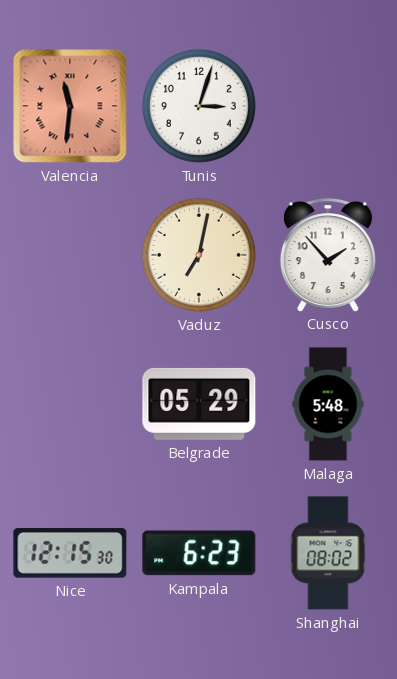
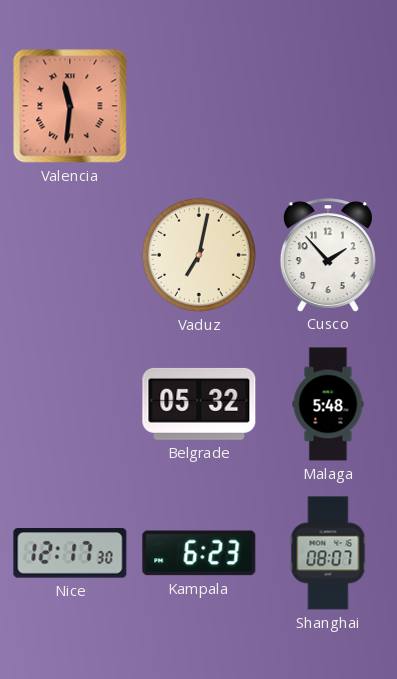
Tunis: 3:03 -> none
Belgrade: 05:29 -> 05:32
Nice: 12:15 -> 12:17
Shanghai: 08:02 -> 08:07
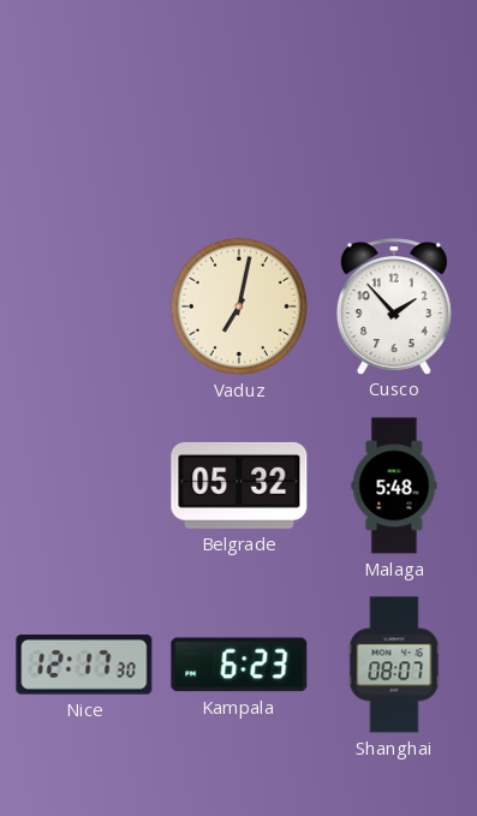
Valencia: 11:31 -> none
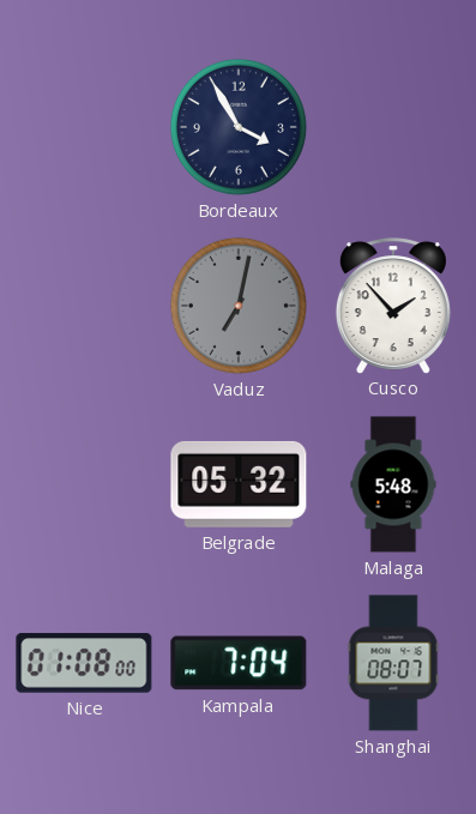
Bordeaux: none -> 3:55
Vaduz dial: cream -> grey
Nice: 12:17 -> 01:08
Kampala: 6:23 -> 7:04
